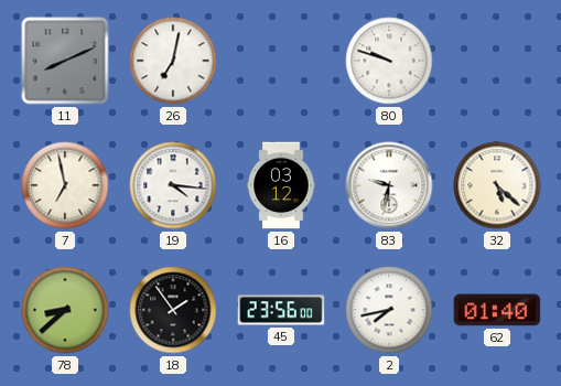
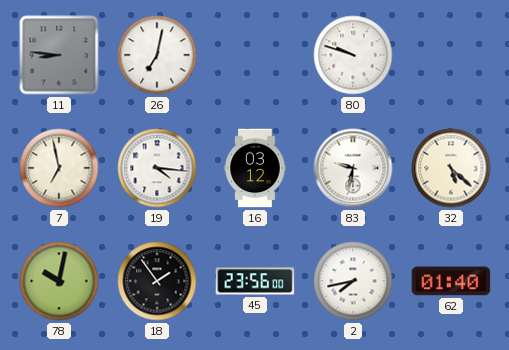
11: 8:11 -> 8:46
78: 8:38 -> 10:02
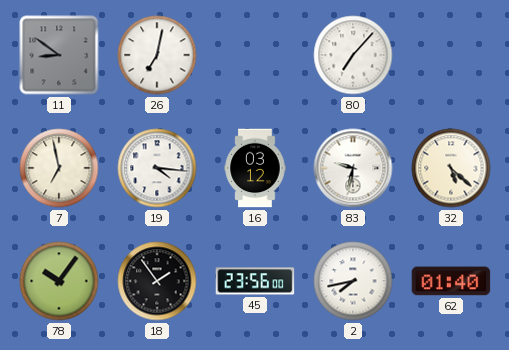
11: 8:46 -> 8:51
80: 9:48 -> 7:07
78: 10:02 -> 10:06
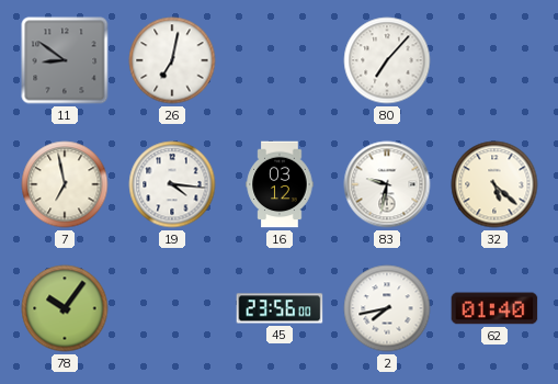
18: 1:54 -> none
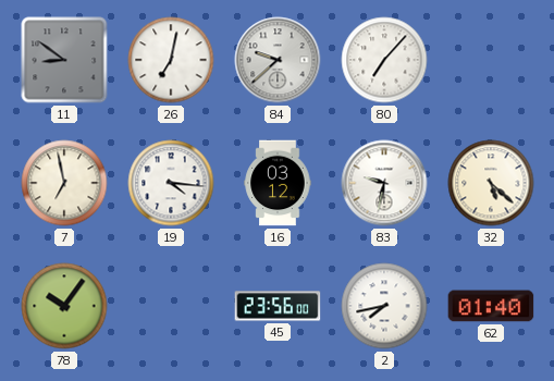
84: none -> 9:38
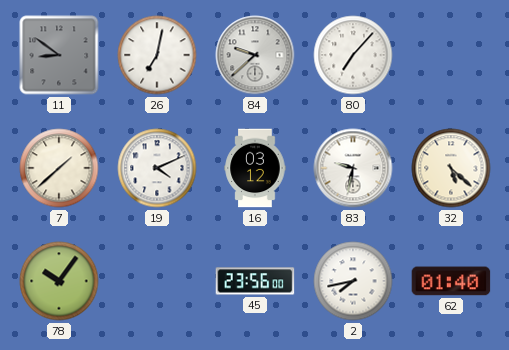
7: 6:58 -> 1:38
19: 4:16 -> 4:11
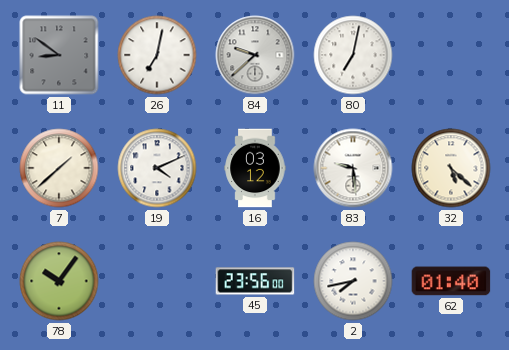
80: 7:07 -> 7:02
83: 9:32 -> 9:29
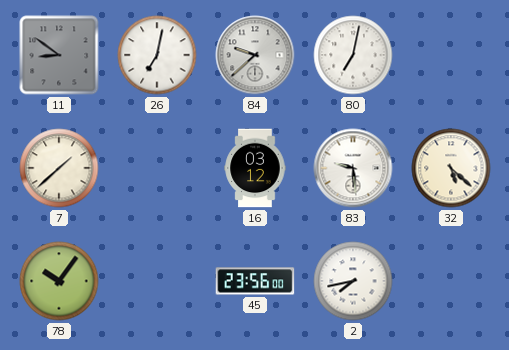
19: 4:11 -> none
62: 01:40 -> none
